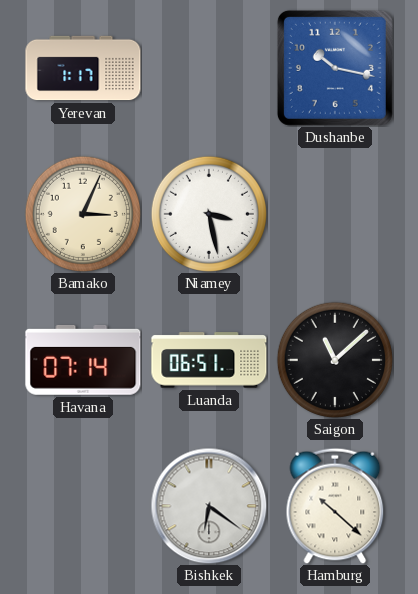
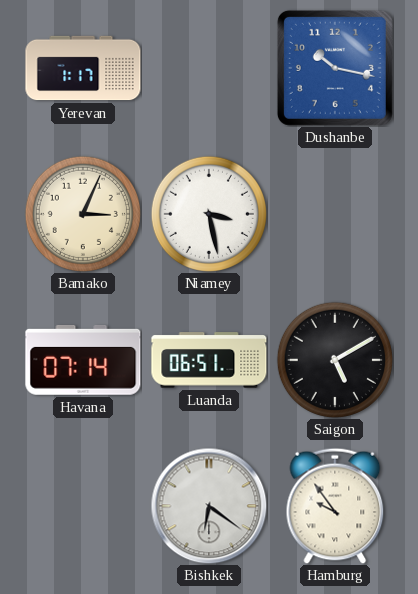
Saigon: 11:08 -> 5:10
Hamburg: 10:22 -> 9:54
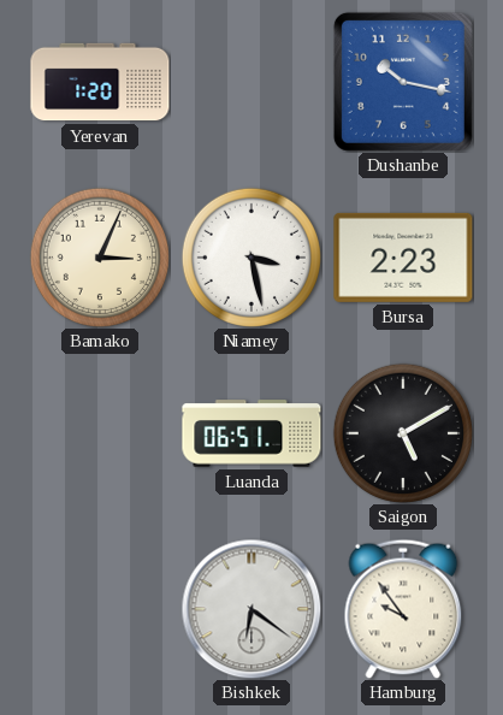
Yerevan: 1:17 -> 1:20
Bursa: none -> 2:23
Havana: 07:14 -> none
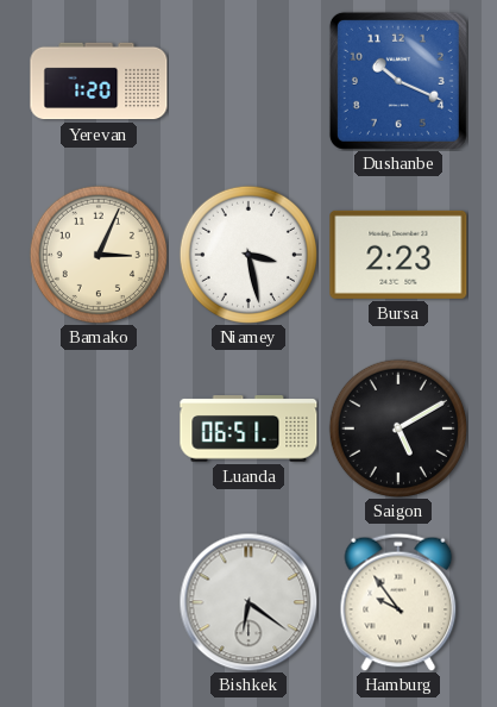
Dushanbe: 10:17 -> 10:19
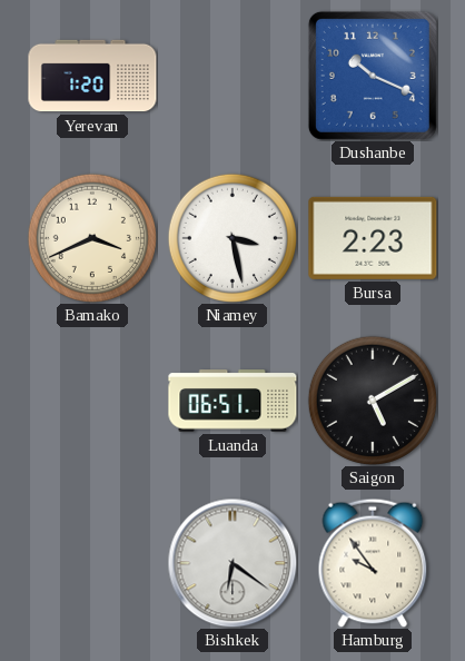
Bamako: 3:04 -> 3:41
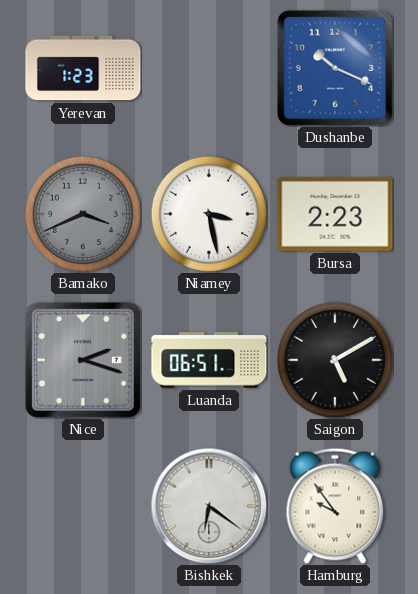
Yerevan: 1:20 -> 1:23
Bamako dial: cream -> grey
Nice: none -> 2:18
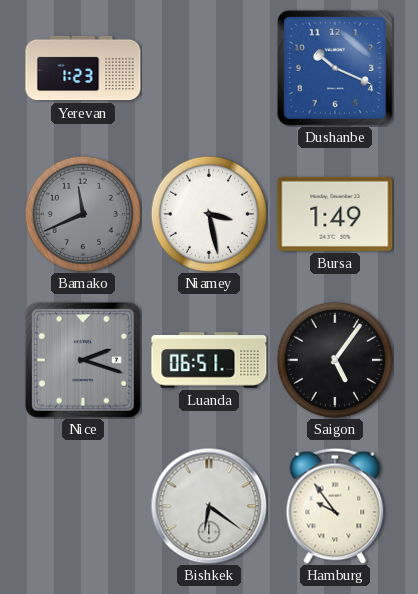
Bamako: 3:41 -> 11:41
Bursa: 2:23 -> 1:49
Saigon: 5:10 -> 5:06
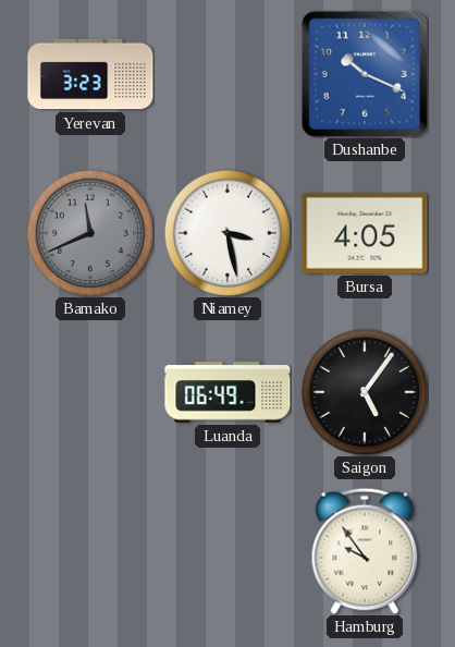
Yerevan: 1:23 -> 3:23
Bursa: 1:49 -> 4:05
Nice: 2:18 -> none
Luanda: 06:51 -> 06:49
Bishkek: 6:21 -> none
